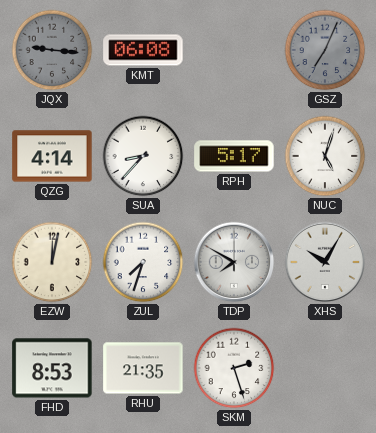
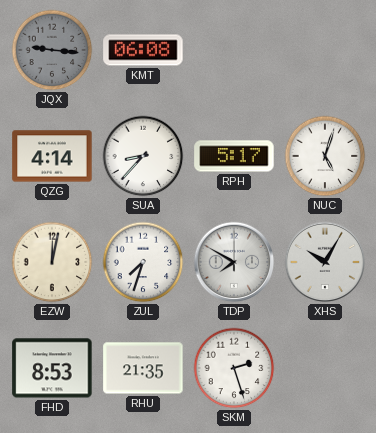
GSZ: 7:04 -> none
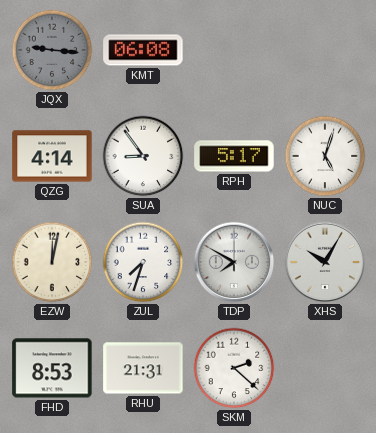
SUA: 8:37 -> 8:54
RHU: 21:35 -> 21:31
SKM: 2:27 -> 2:22
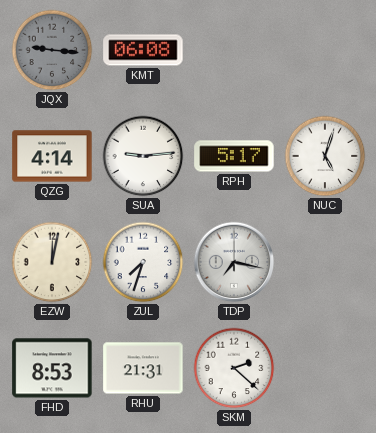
SUA: 8:54 -> 9:14
TDP: 7:50 -> 7:17
XHS: 10:05 -> none
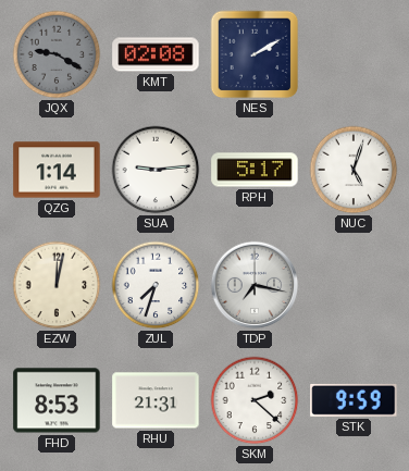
JQX: 9:16 -> 9:20
KMT: 06:08 -> 02:08
NES: none -> 2:10
QZG: 4:14 -> 1:14
STK: none -> 9:59
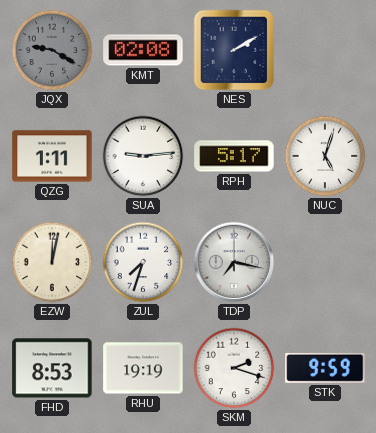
QZG: 1:14 -> 1:11
RHU: 21:31 -> 19:19
SKM: 2:22 -> 2:18
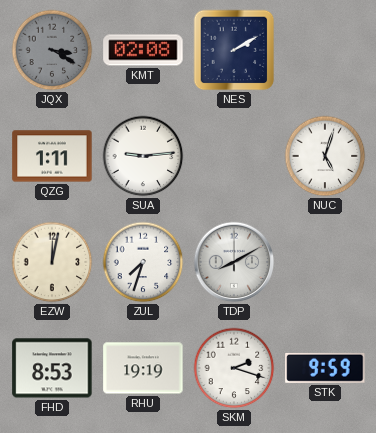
JQX: 9:20 -> 3:20
RPH: 5:17 -> none
TDP: 7:17 -> 8:10
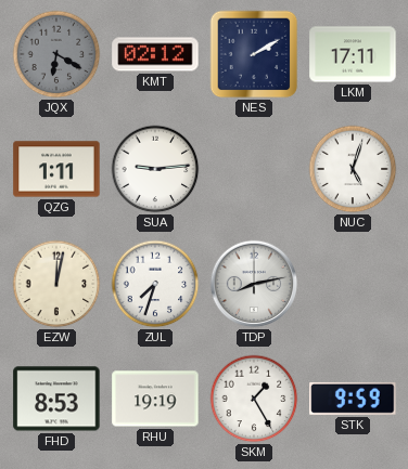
JQX: 3:20 -> 6:20
KMT: 02:08 -> 02:12
LKM: none -> 17:11
TDP: 8:10 -> 8:13
SKM: 2:18 -> 1:25
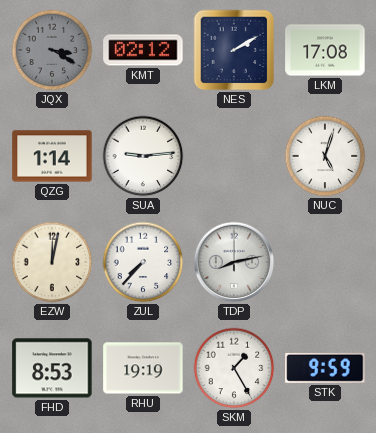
JQX: 6:20 -> 3:20
LKM: 17:11 -> 17:08
QZG: 1:11 -> 1:14
ZUL: 7:33 -> 7:37
